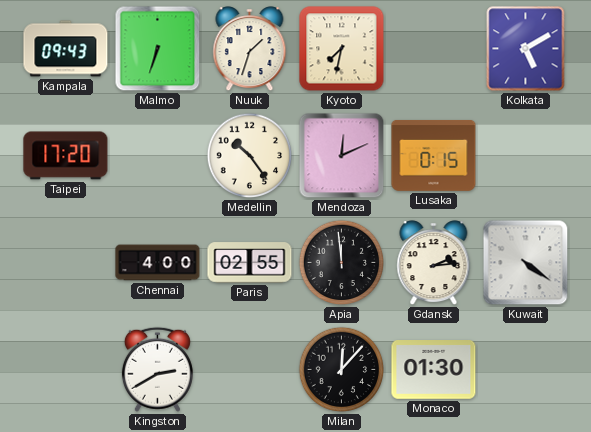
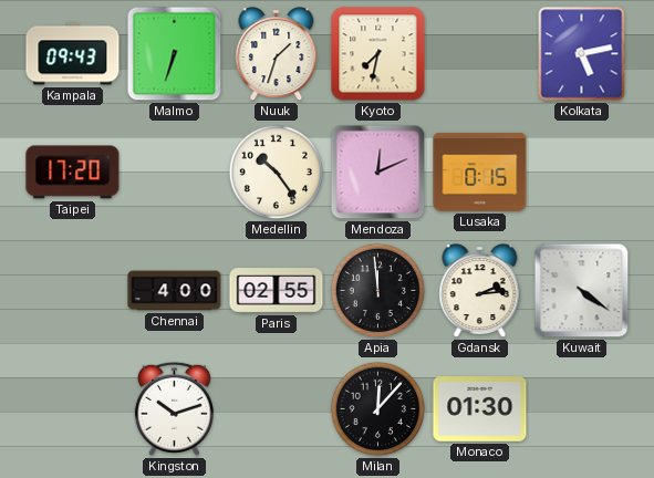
Kolkata: 5:10 -> 5:13
Kingston: 2:40 -> 10:12
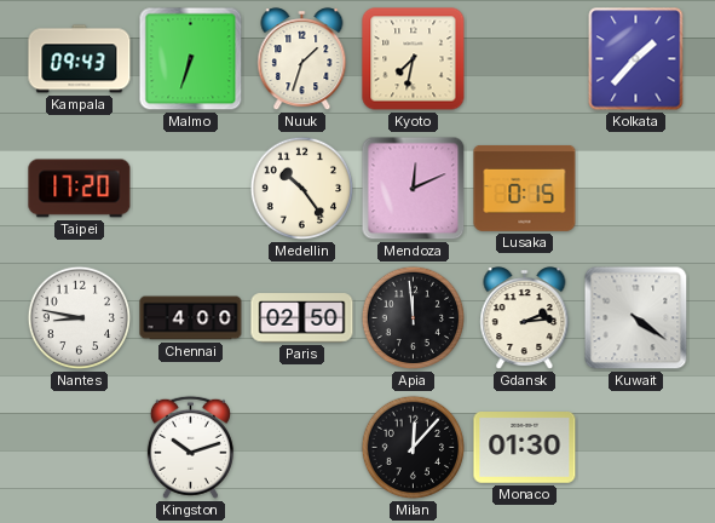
Kolkata: 5:13 -> 1:37
Nantes: none -> 8:47
Paris: 02:55 -> 02:50
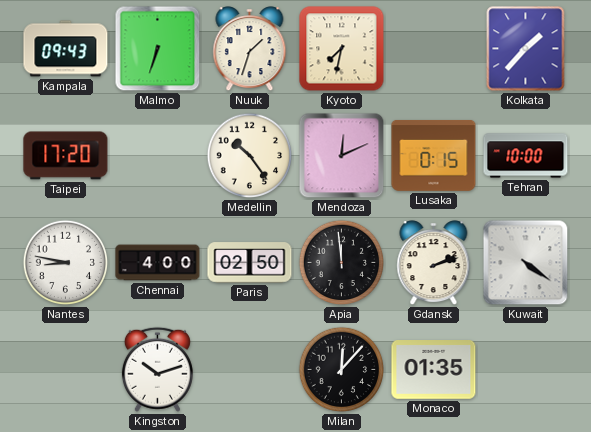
Tehran: none -> 10:00
Gdansk: 2:14 -> 2:12
Monaco: 01:30 -> 01:35
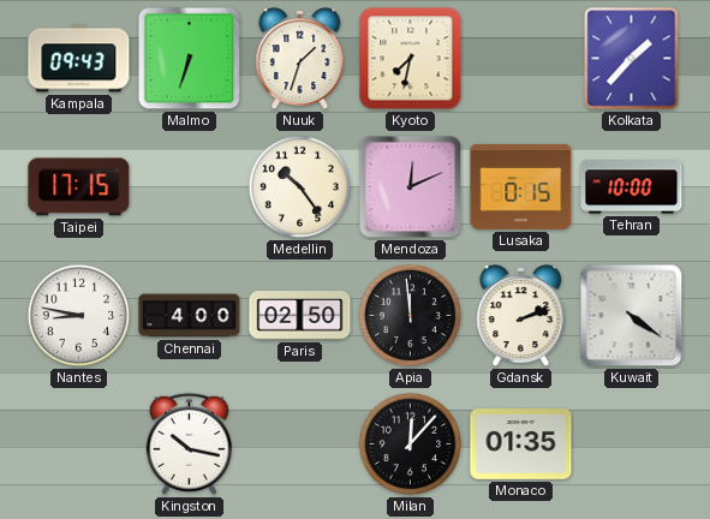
Taipei: 17:20 -> 17:15
Kingston: 10:12 -> 10:17
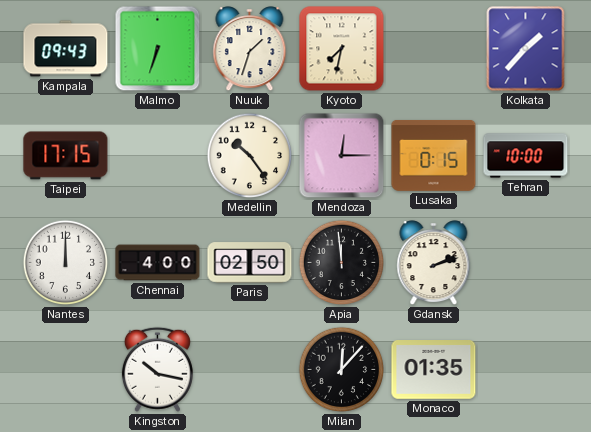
Mendoza: 12:11 -> 12:15
Nantes: 8:47 -> 12:00
Kuwait: 4:21 -> none
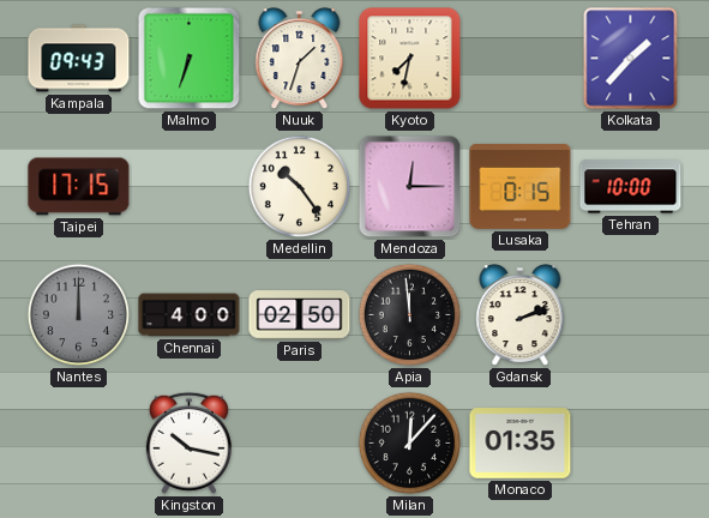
Nantes dial: white -> grey
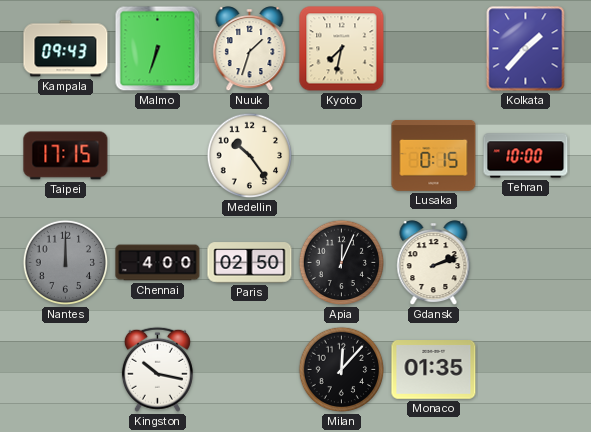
Mendoza: 12:15 -> none
Apia: 11:59 -> 12:04
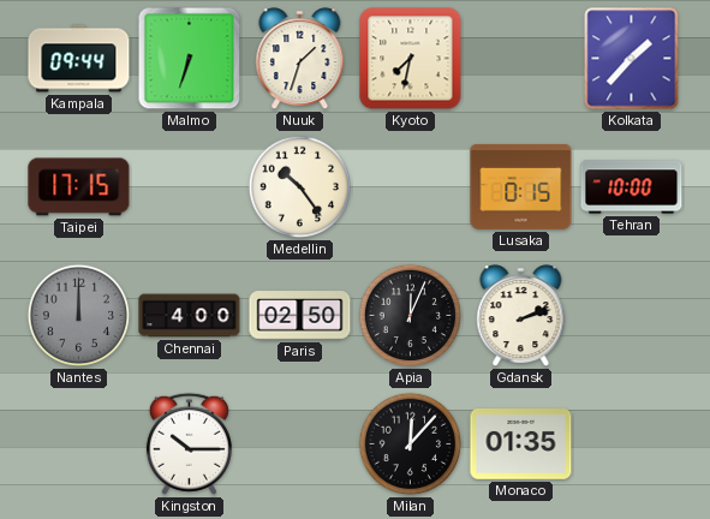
Kampala: 09:43 -> 09:44
Kingston: 10:17 -> 10:15
